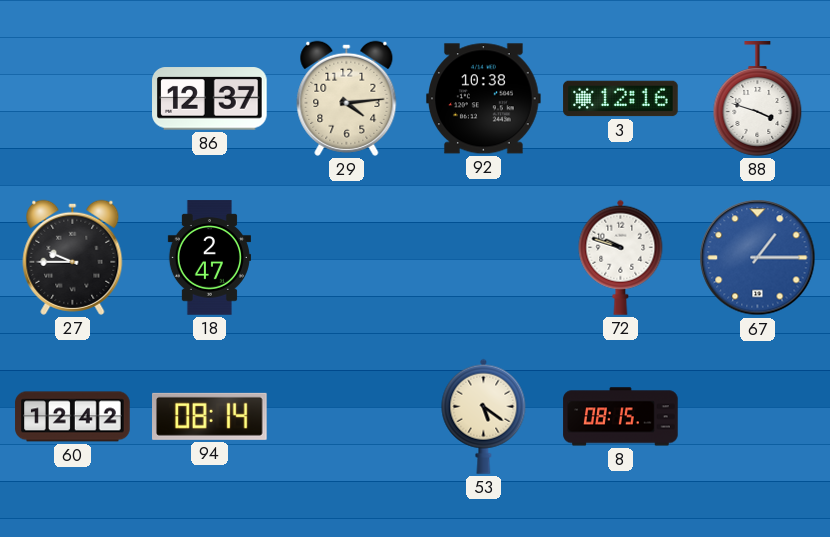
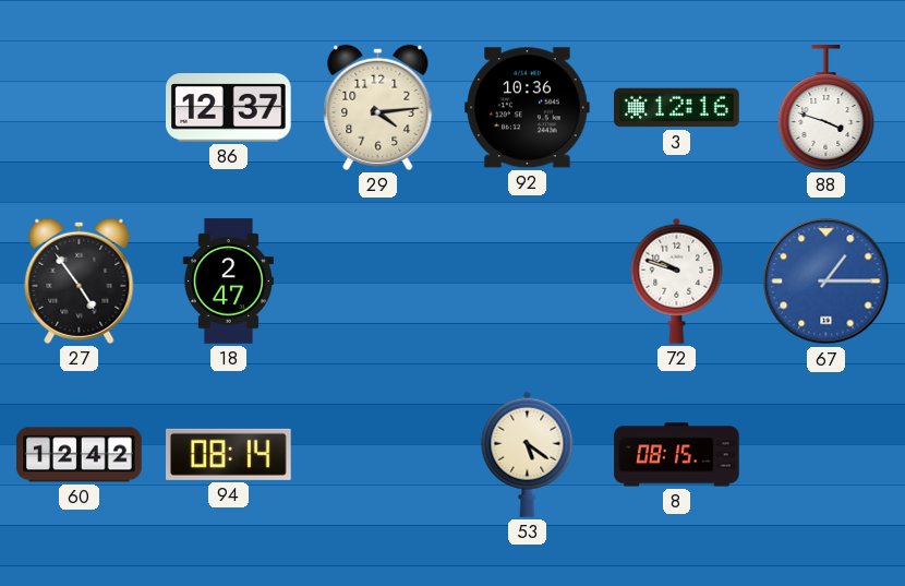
92: 10:38 -> 10:36
27: 9:45 -> 4:54
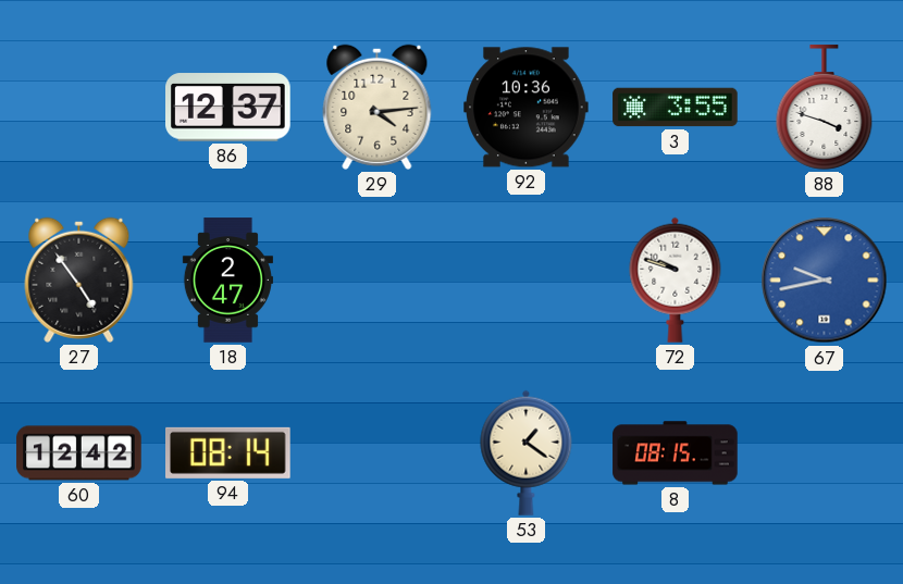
3: 12:16 -> 3:55
67: 1:15 -> 9:43
53: 5:21 -> 1:21
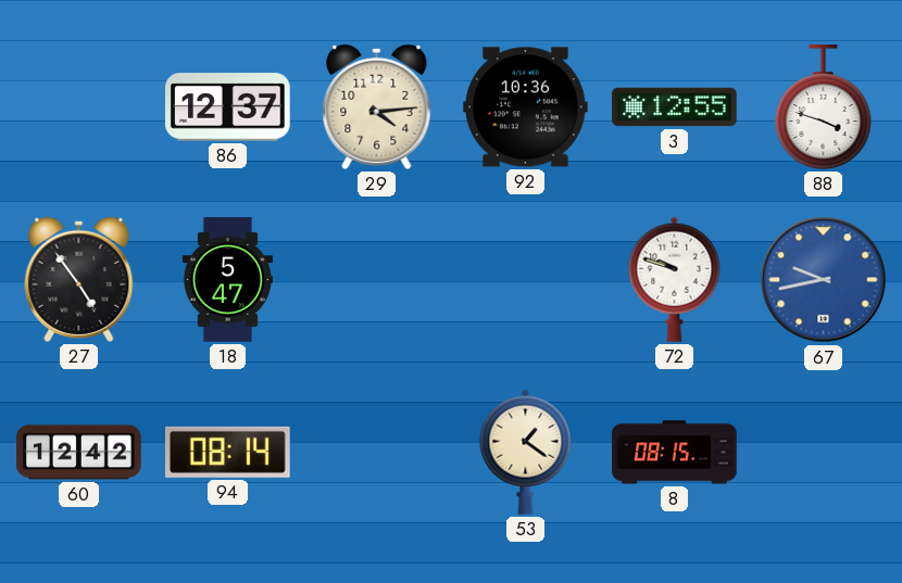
3: 3:55 -> 12:55
18: 2:47 -> 5:47
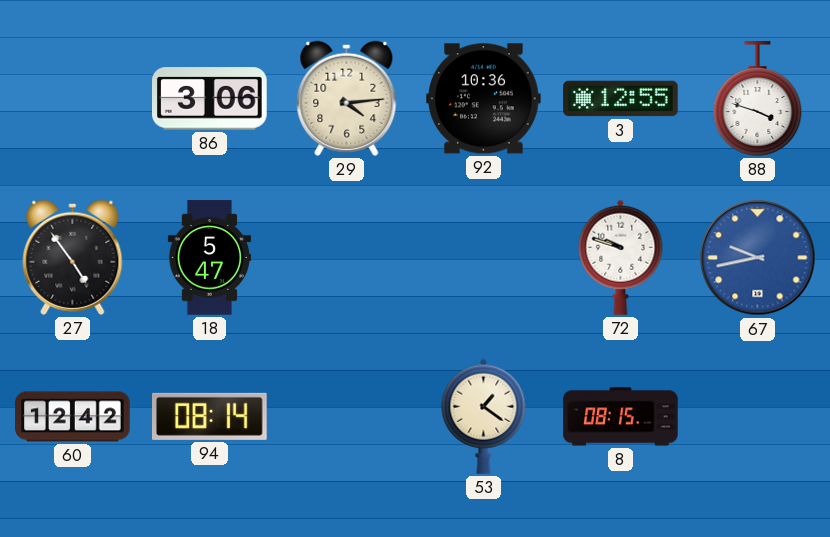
86: 12:37 -> 3:06
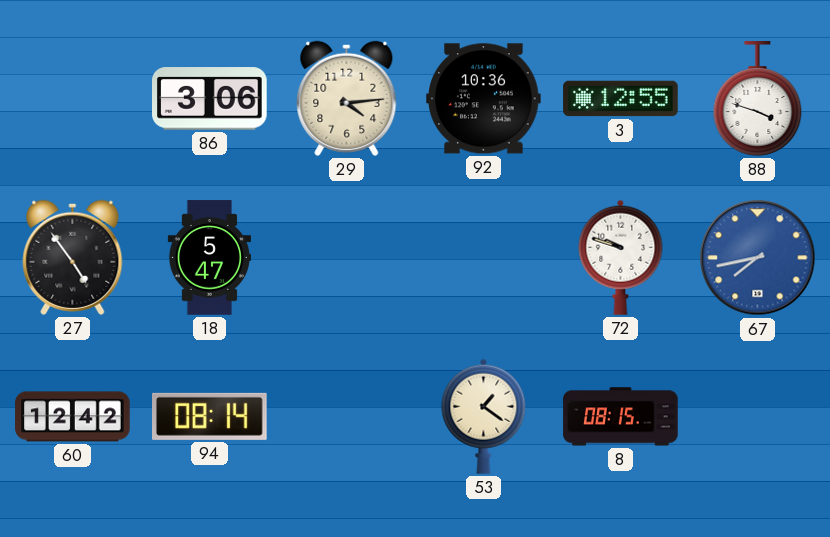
67: 9:43 -> 7:43
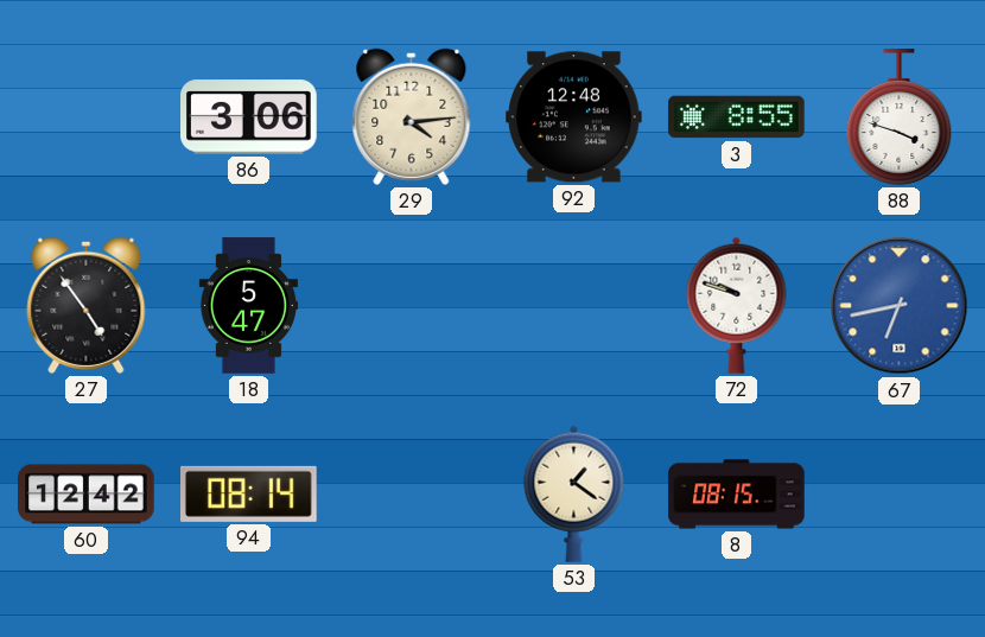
92: 10:36 -> 12:48
3: 12:55 -> 8:55
67: 7:43 -> 6:43
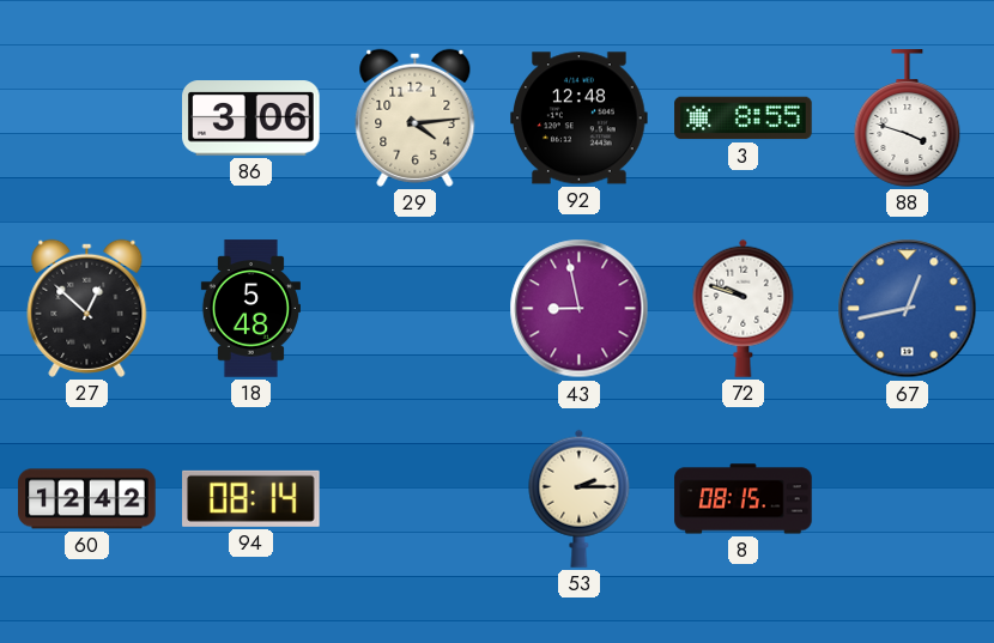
27: 4:54 -> 12:52
18: 5:47 -> 5:48
43: none -> 8:58
67: 6:43 -> 12:43
53: 1:21 -> 2:15
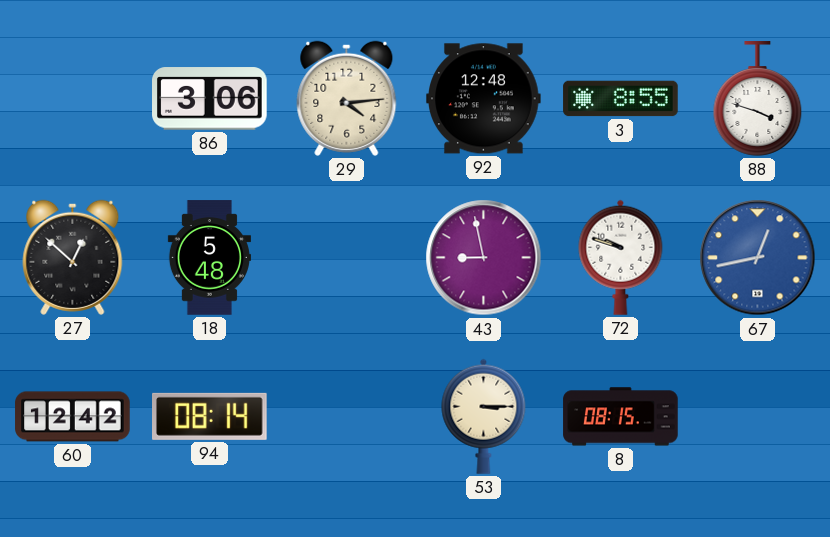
53: 2:15 -> 3:15
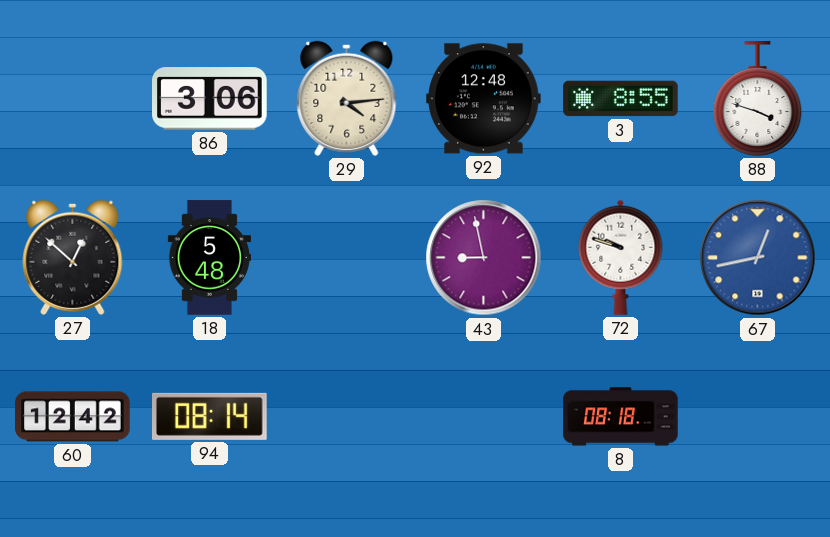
53: 3:15 -> none
8: 08:15 -> 08:18
